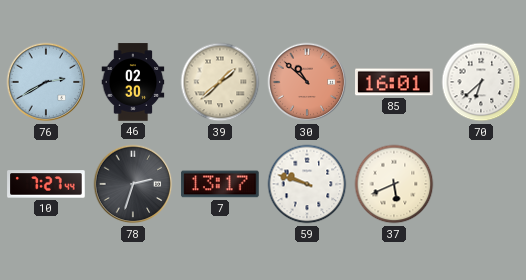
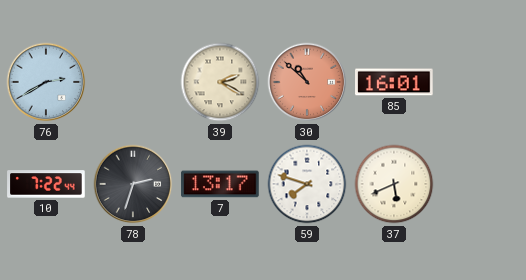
46: 02:30 -> none
39: 1:38 -> 2:20
70: 6:38 -> none
10: 7:27 -> 7:22
59: 9:48 -> 7:48
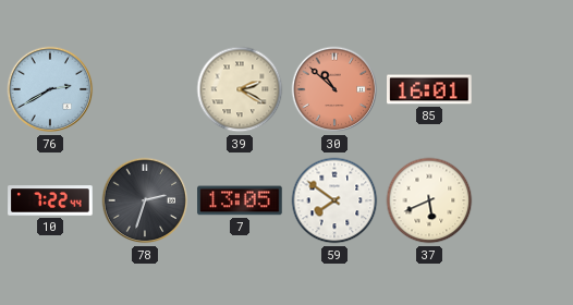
7: 13:17 -> 13:05
59: 7:48 -> 7:51
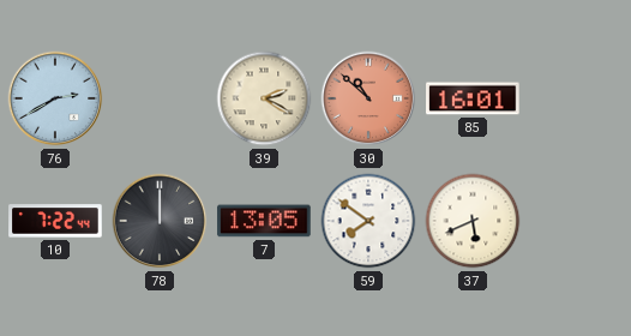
78: 2:33 -> 12:00
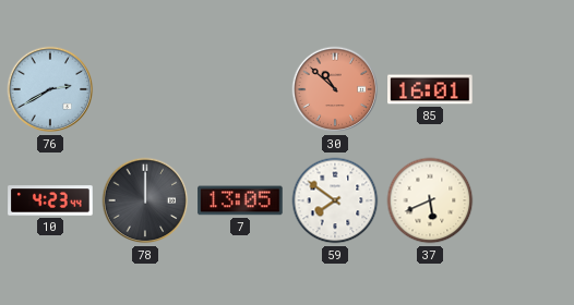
39: 2:20 -> none
10: 7:22 -> 4:23
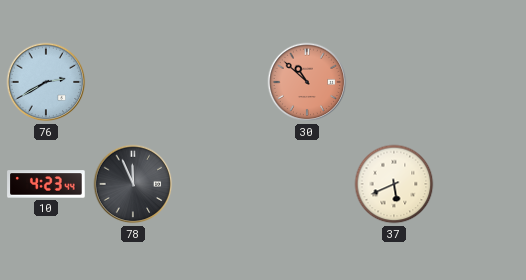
85: 16:01 -> none
78: 12:00 -> 11:56
7: 13:05 -> none
59: 7:51 -> none
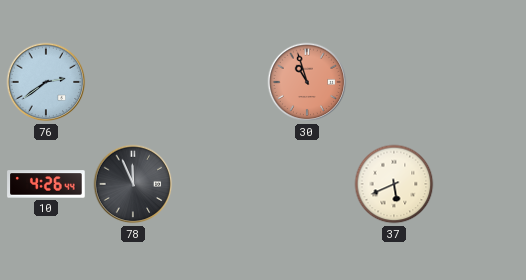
76: 2:40 -> 2:39
30: 10:52 -> 10:57
10: 4:23 -> 4:26
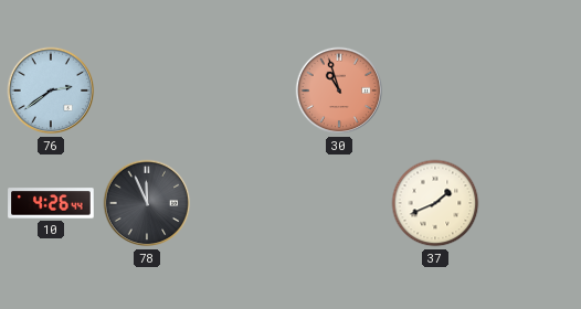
37: 5:41 -> 1:41
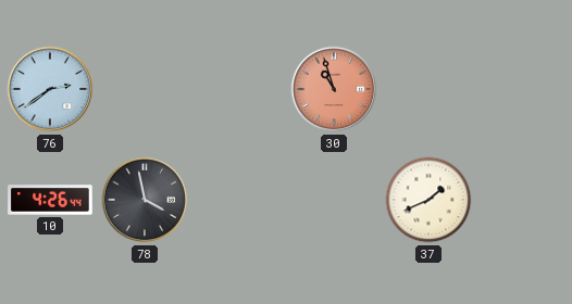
78: 11:56 -> 3:58
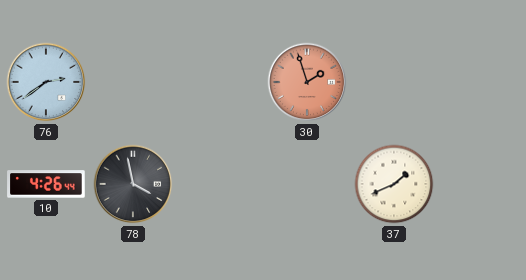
30: 10:57 -> 1:57
